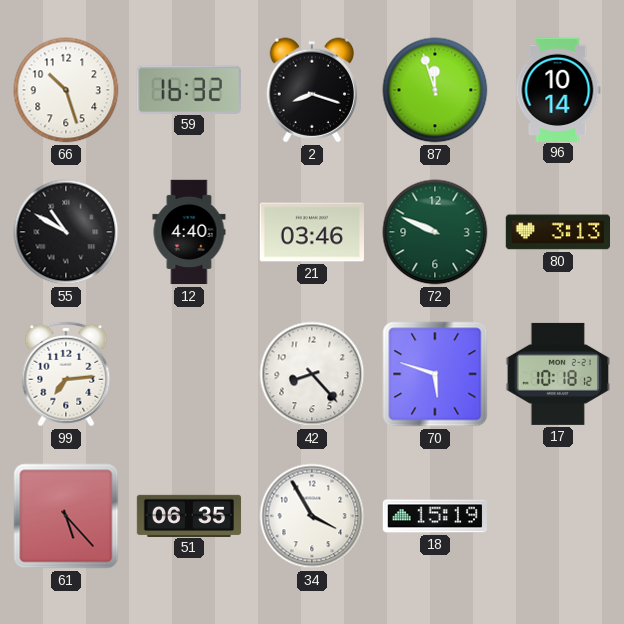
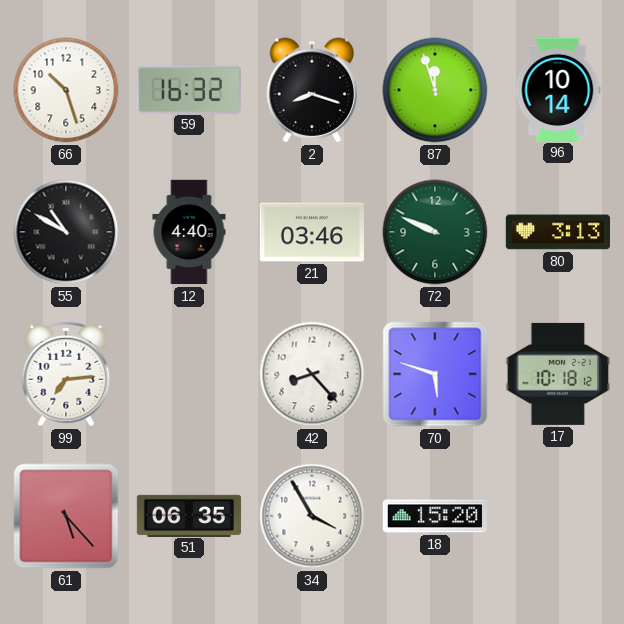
18: 15:19 -> 15:20
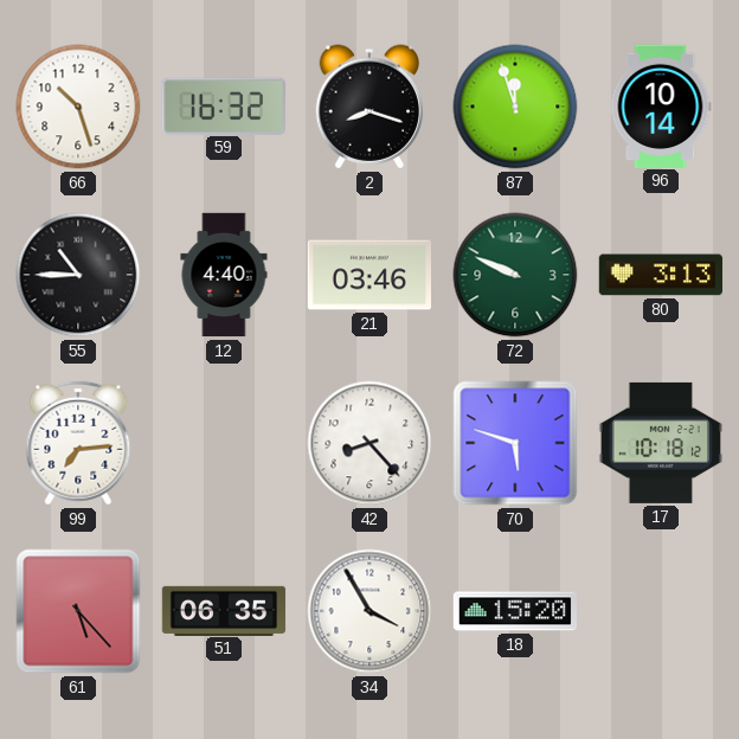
55: 10:50 -> 10:45
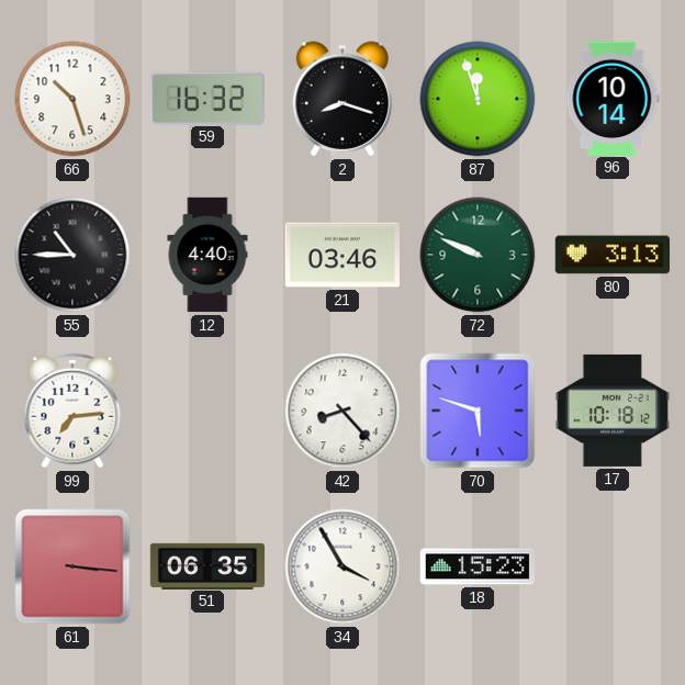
61: 5:23 -> 3:16
18: 15:20 -> 15:23
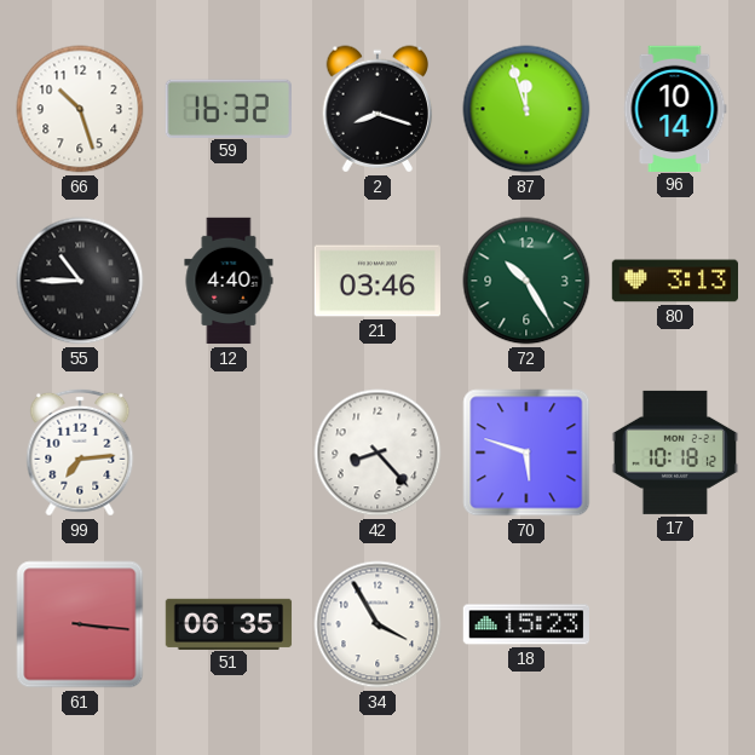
72: 9:49 -> 10:25
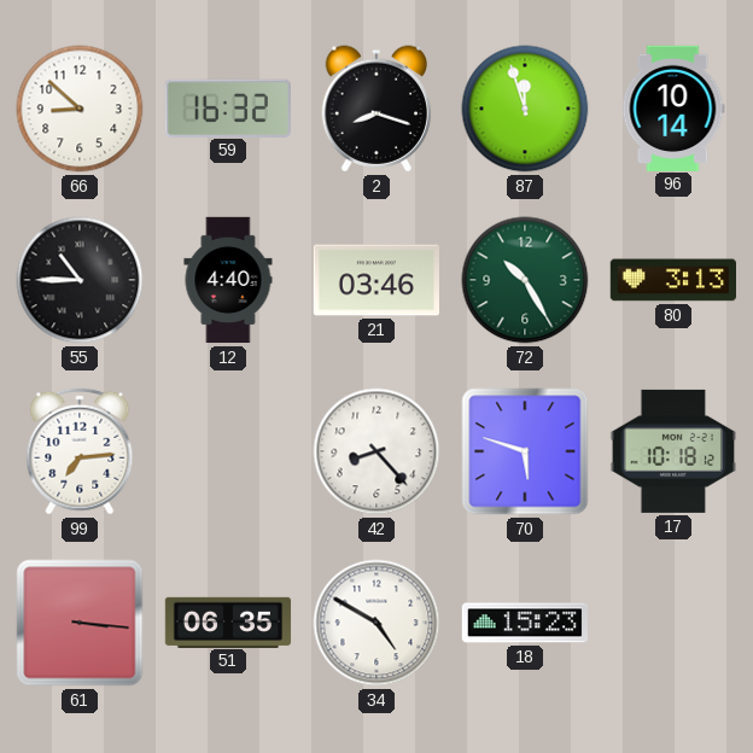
66: 10:27 -> 8:52
34: 3:55 -> 4:50
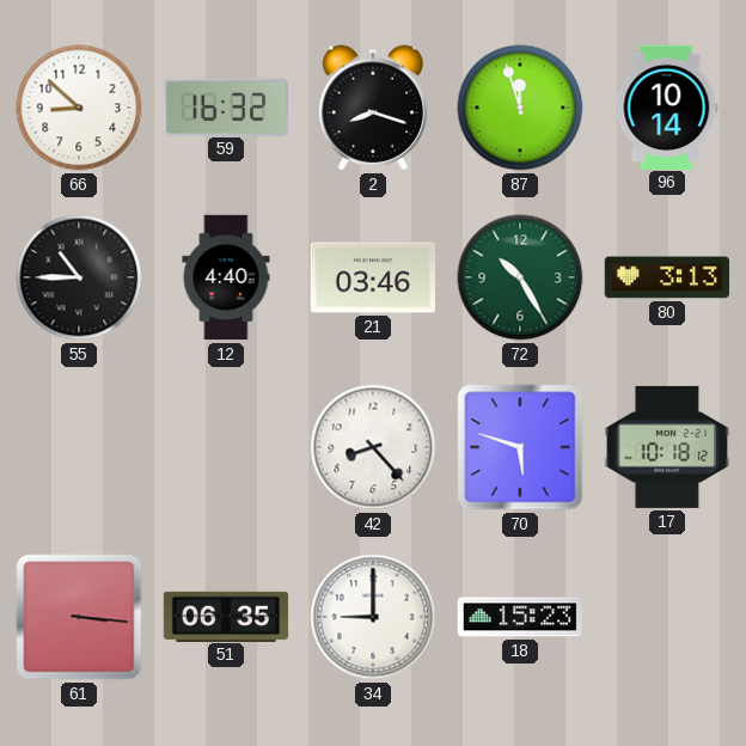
99: 7:14 -> none
34: 4:50 -> 9:00
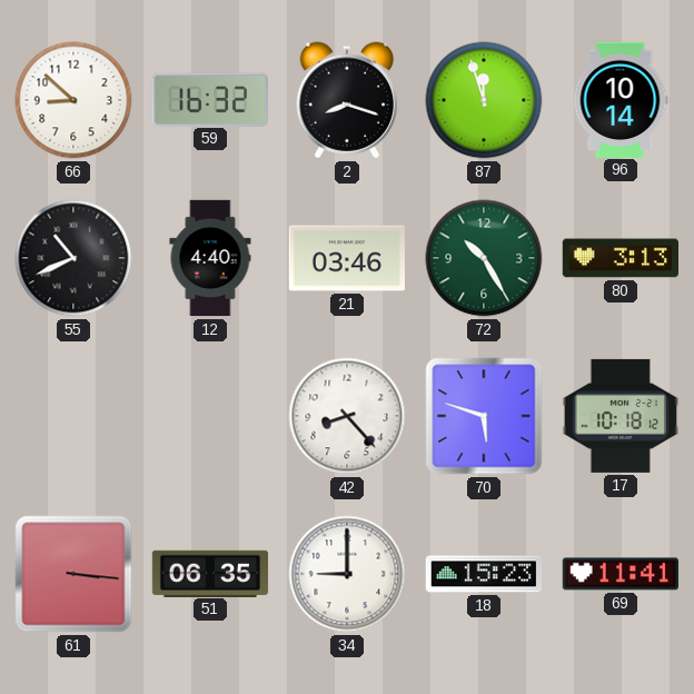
55: 10:45 -> 10:41
69: none -> 11:41
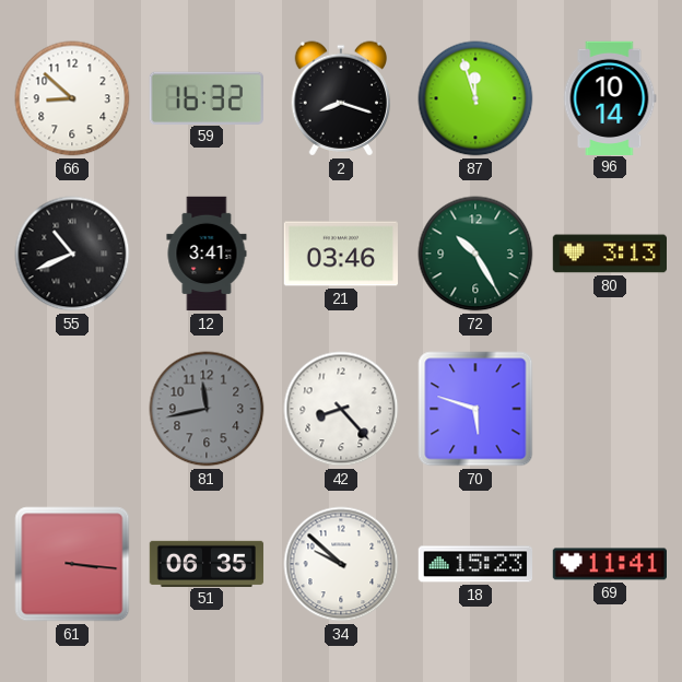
12: 4:40 -> 3:41
81: none -> 11:43
17: 10:18 -> none
34: 9:00 -> 9:52
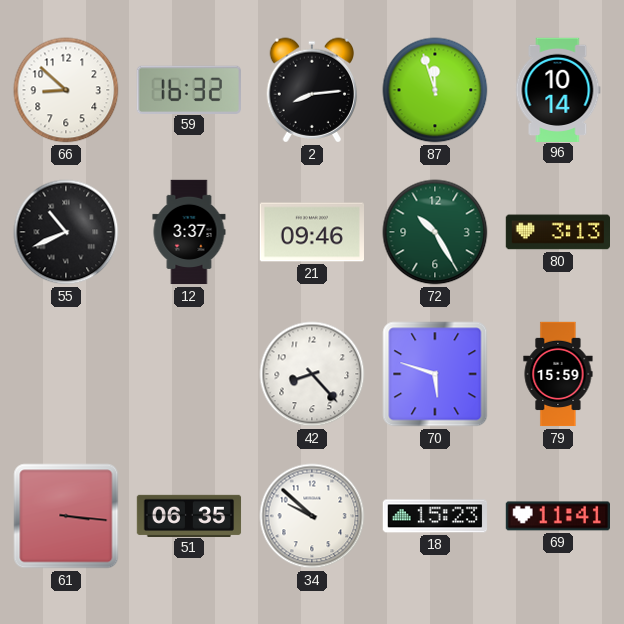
2: 8:18 -> 8:14
12: 3:41 -> 3:37
21: 03:46 -> 09:46
81: 11:43 -> none
79: none -> 15:59
